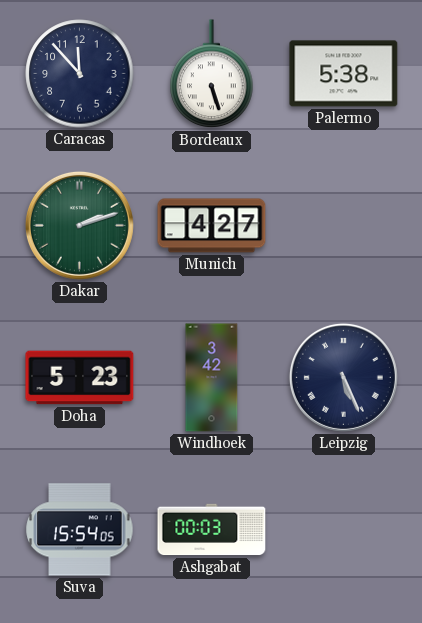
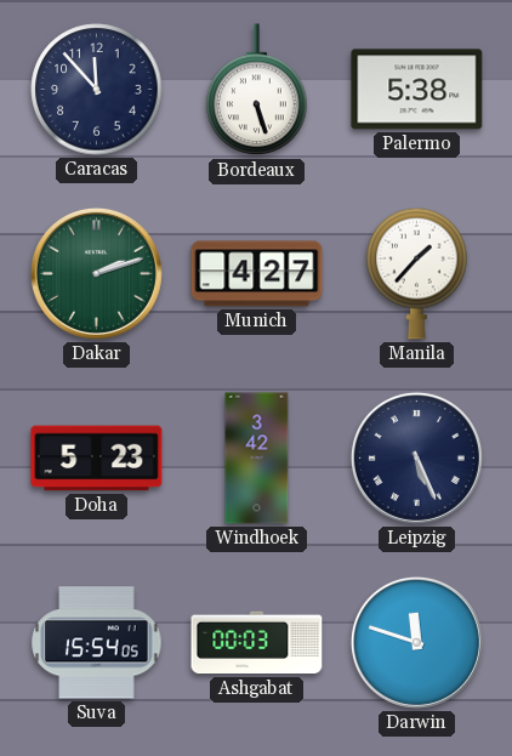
Manila: none -> 1:37
Darwin: none -> 11:48
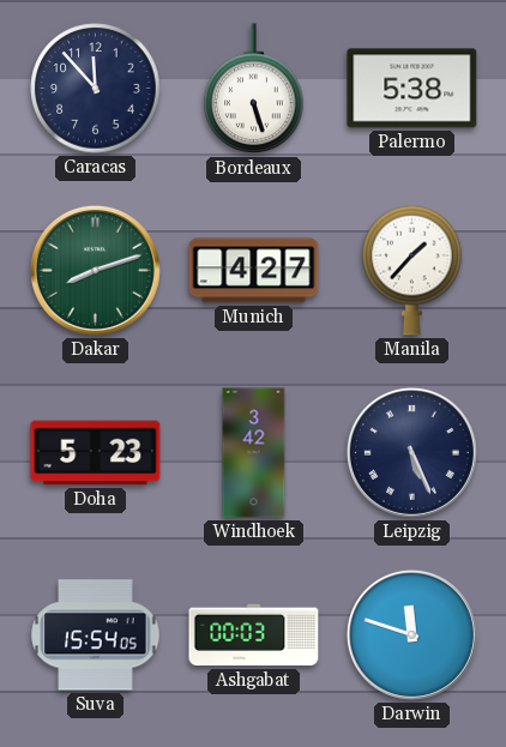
Dakar: 2:12 -> 8:12
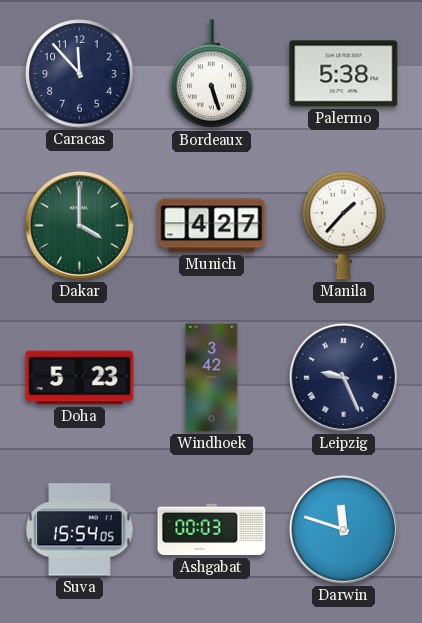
Dakar: 8:12 -> 4:00
Leipzig: 5:26 -> 9:26
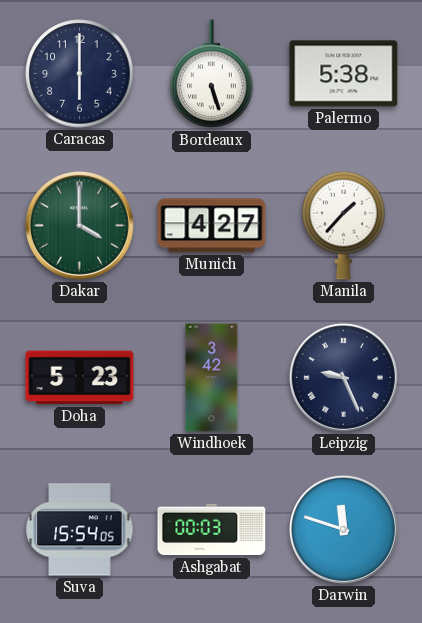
Caracas: 11:53 -> 6:00
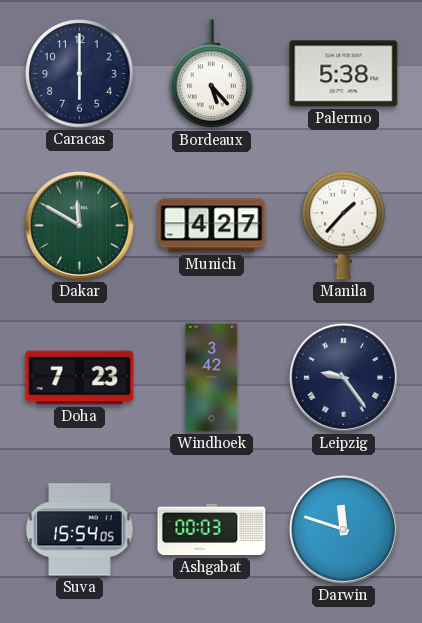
Bordeaux: 5:27 -> 5:23
Dakar: 4:00 -> 11:50
Doha: 5:23 -> 7:23
Leipzig: 9:26 -> 9:24
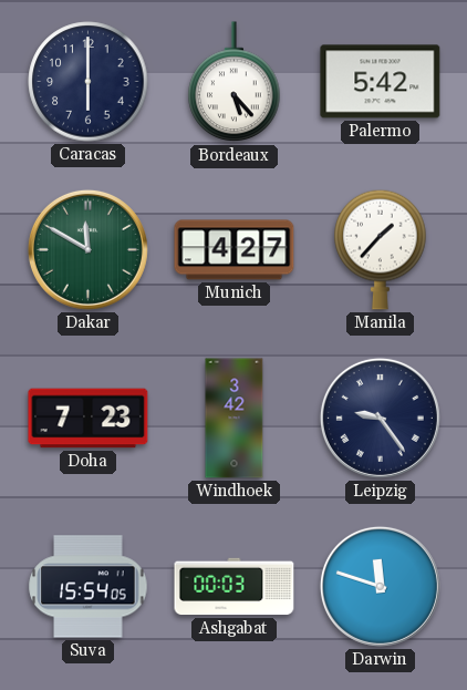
Palermo: 5:38 -> 5:42
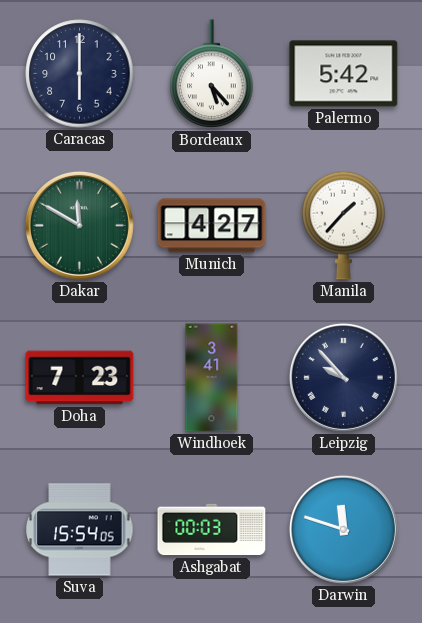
Windhoek: 3:42 -> 3:41
Leipzig: 9:24 -> 9:53
